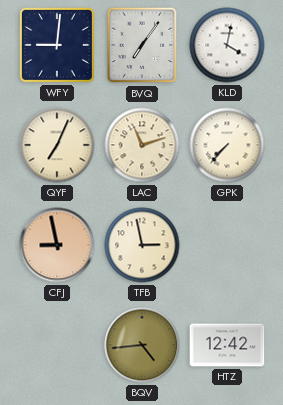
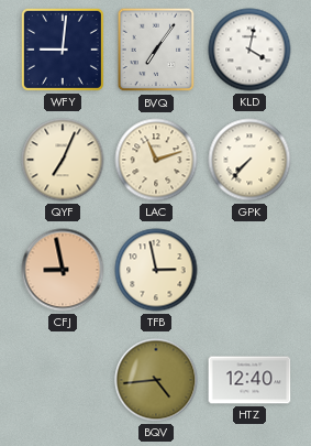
HTZ: 12:42 -> 12:40
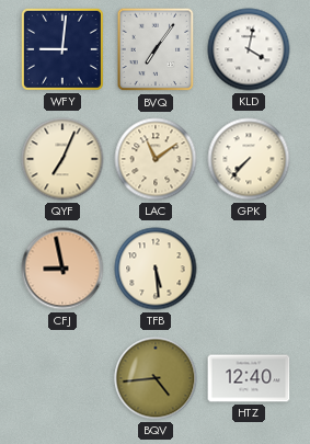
LAC: 11:12 -> 11:09
TFB: 2:58 -> 5:29
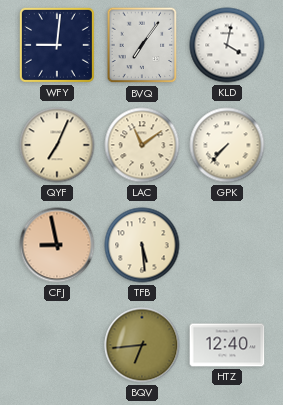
BQV: 4:44 -> 6:44
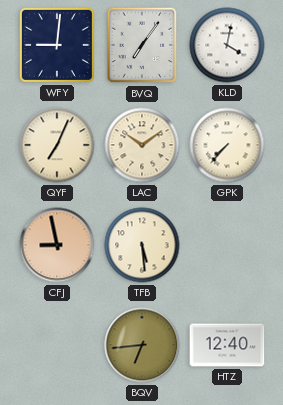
LAC: 11:09 -> 10:09
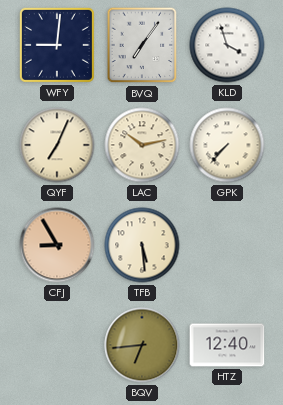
KLD: 4:02 -> 3:57
LAC: 10:09 -> 10:13
CFJ: 8:58 -> 8:55
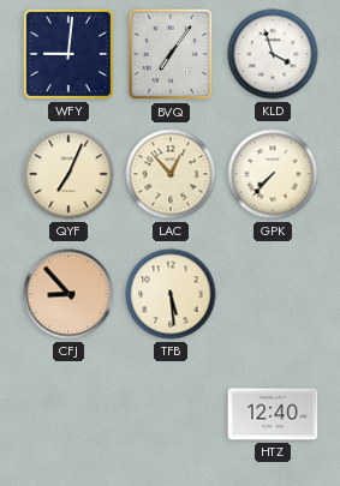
LAC: 10:13 -> 12:53
CFJ: 8:55 -> 8:53
BQV: 6:44 -> none
